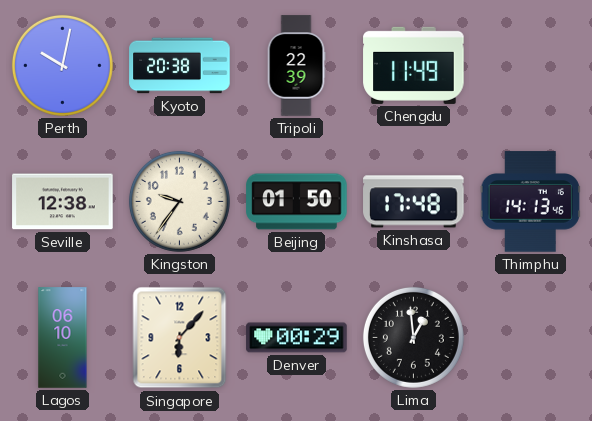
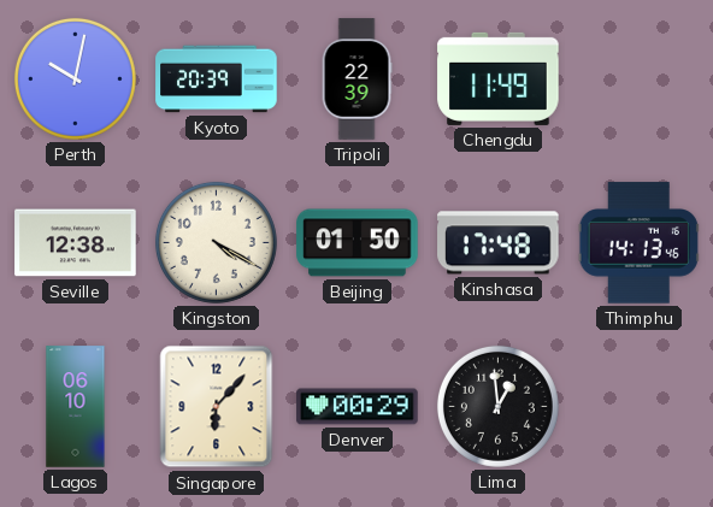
Kyoto: 20:38 -> 20:39
Kingston: 9:36 -> 4:20
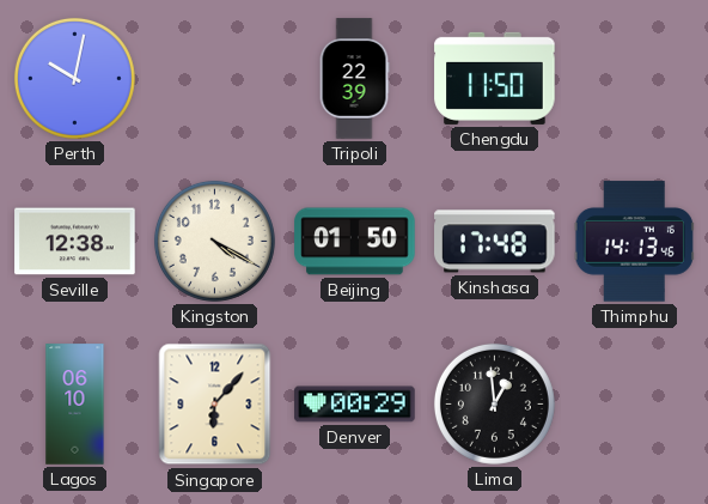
Kyoto: 20:39 -> none
Chengdu: 11:49 -> 11:50
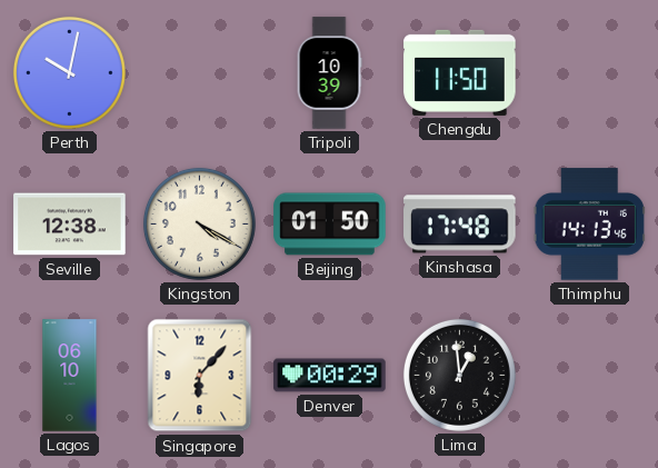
Tripoli: 22:39 -> 10:39
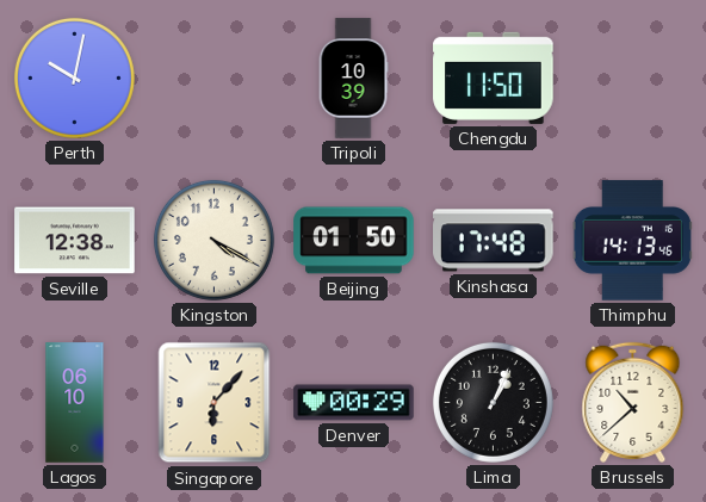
Lima: 12:59 -> 1:04
Brussels: none -> 10:38
